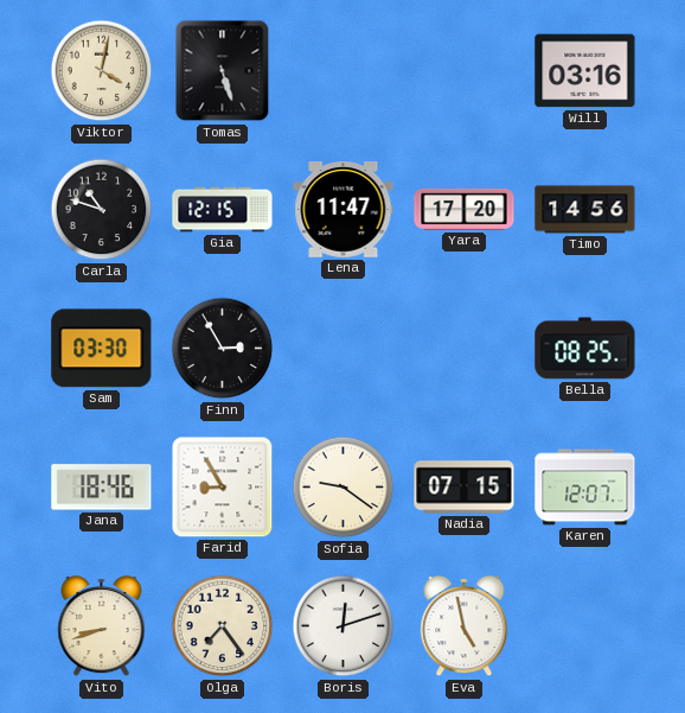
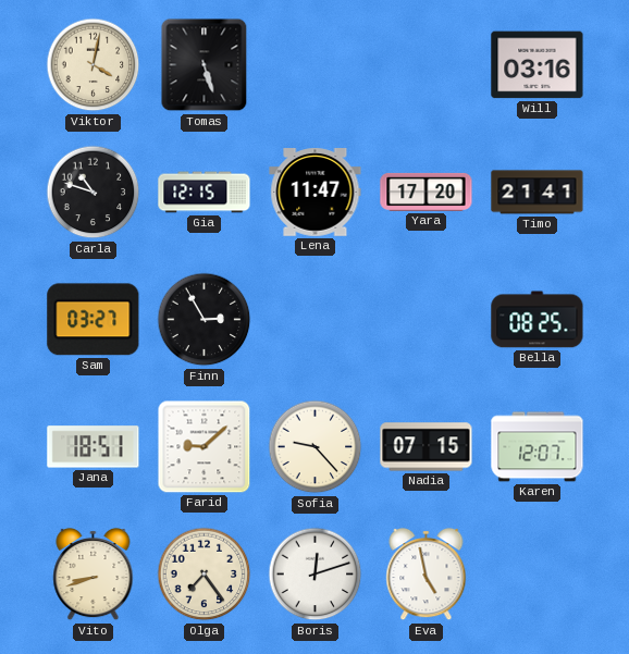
Timo: 14:56 -> 21:41
Sam: 03:30 -> 03:27
Jana: 18:46 -> 18:51
Farid: 8:55 -> 9:08
Sofia: 9:21 -> 9:23
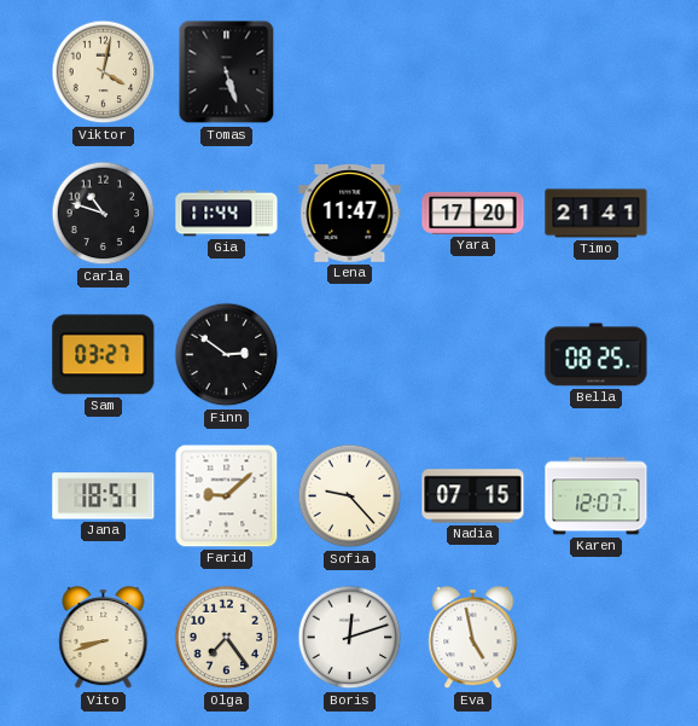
Will: 03:16 -> none
Gia: 12:15 -> 11:44
Finn: 2:55 -> 2:51
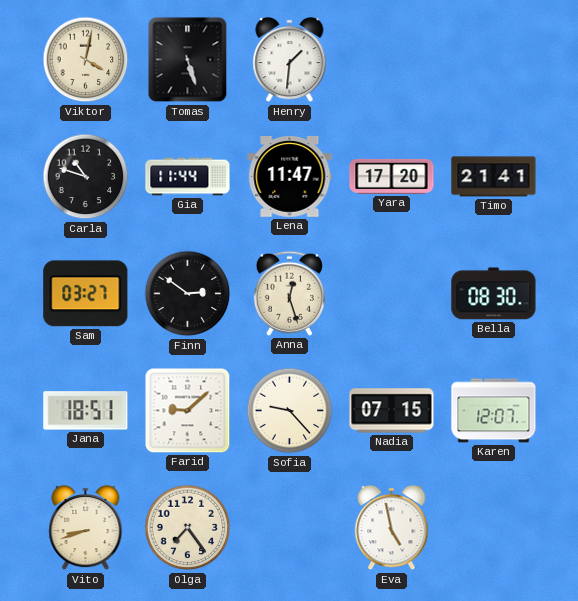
Henry: none -> 1:31
Anna: none -> 12:27
Bella: 08:25 -> 08:30
Boris: 12:12 -> none
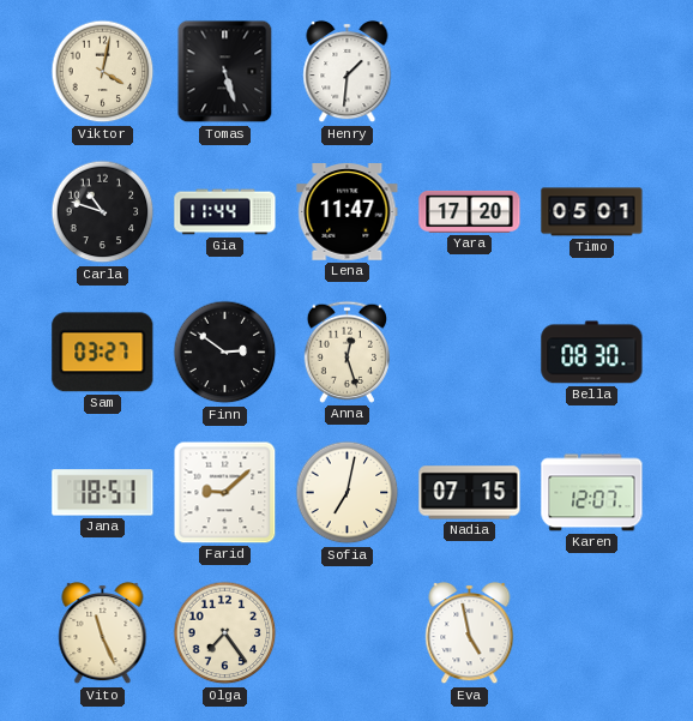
Timo: 21:41 -> 05:01
Sofia: 9:23 -> 7:02
Vito: 8:42 -> 11:26
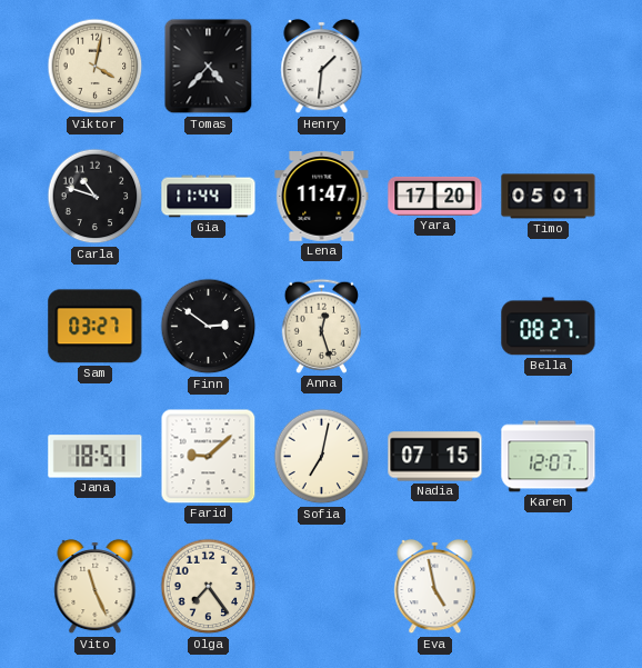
Tomas: 5:27 -> 4:37
Bella: 08:30 -> 08:27
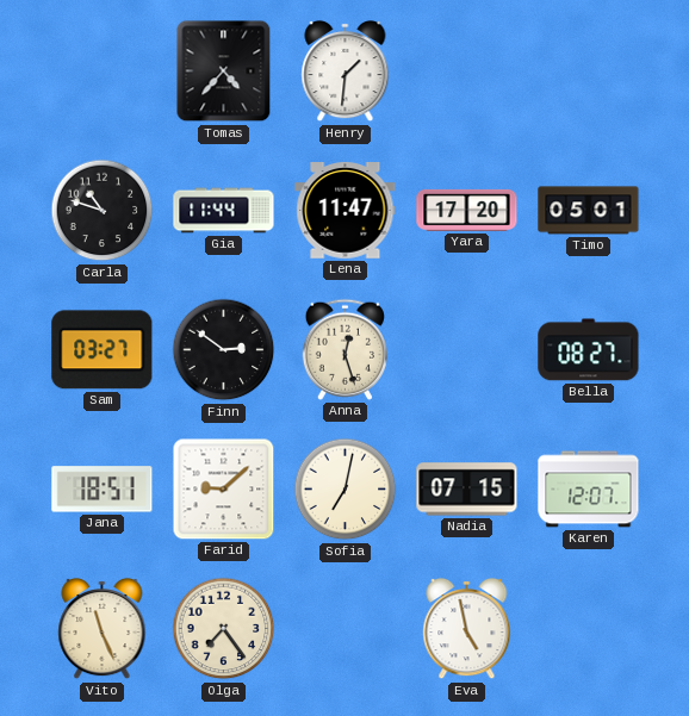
Viktor: 4:02 -> none
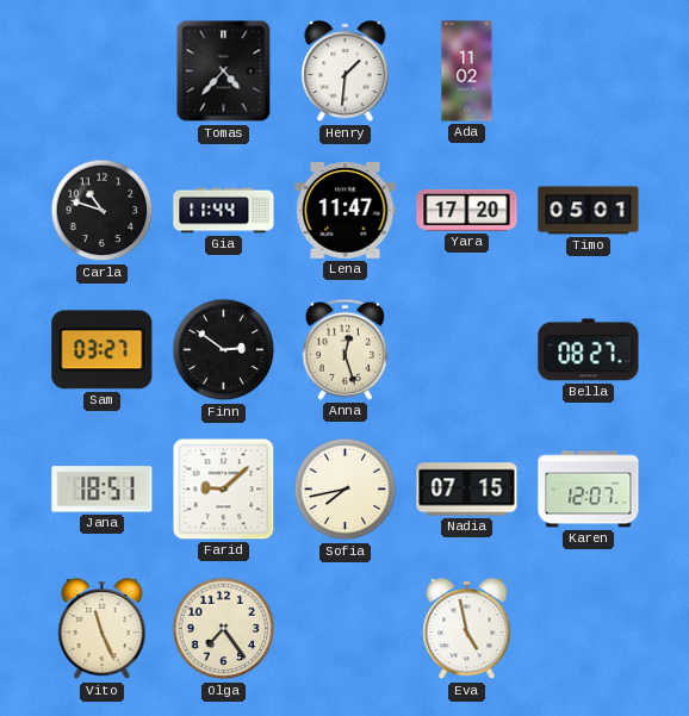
Ada: none -> 11:02
Sofia: 7:02 -> 7:43
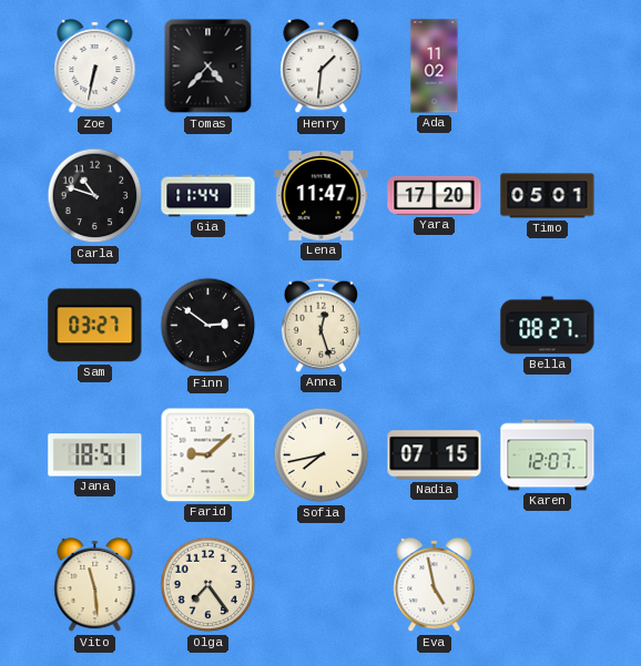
Zoe: none -> 6:32
Vito: 11:26 -> 11:29
